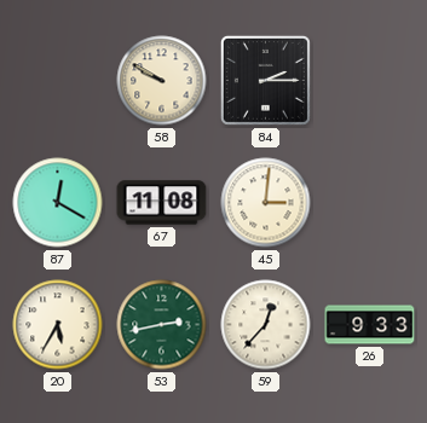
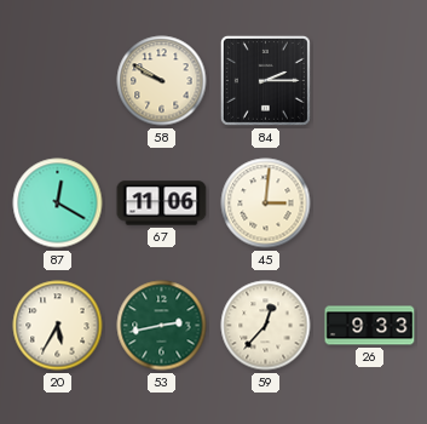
67: 11:08 -> 11:06
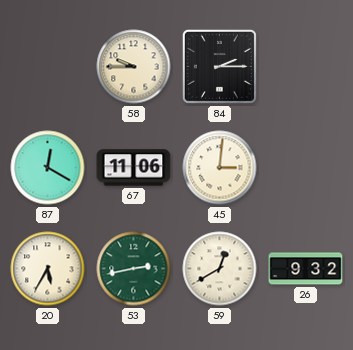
58: 9:50 -> 9:45
59: 12:37 -> 12:40
26: 9:33 -> 9:32
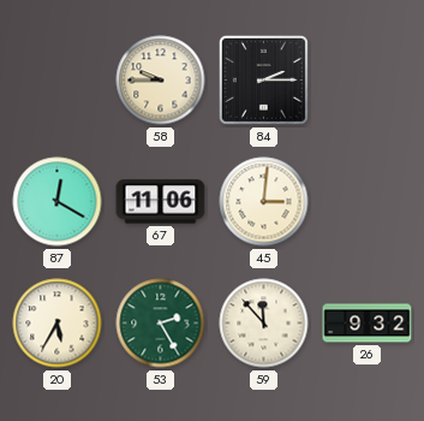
53: 2:43 -> 2:25
59: 12:40 -> 11:53
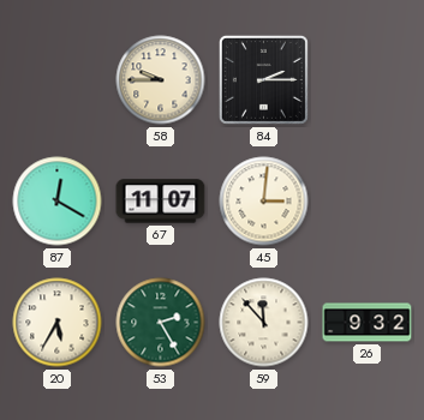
67: 11:06 -> 11:07
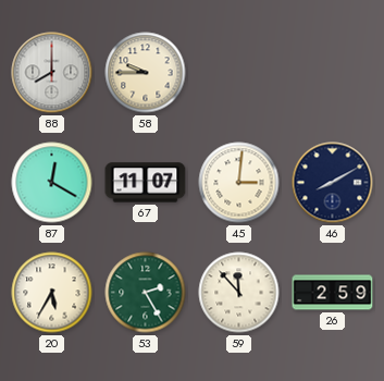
88: none -> 8:00
84: 2:15 -> none
46: none -> 8:10
26: 9:32 -> 2:59
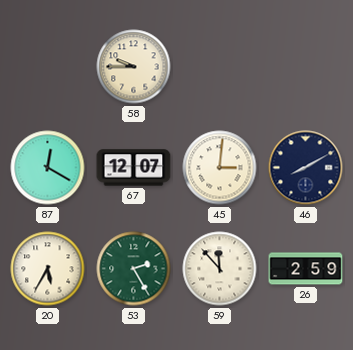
88: 8:00 -> none
67: 11:07 -> 12:07
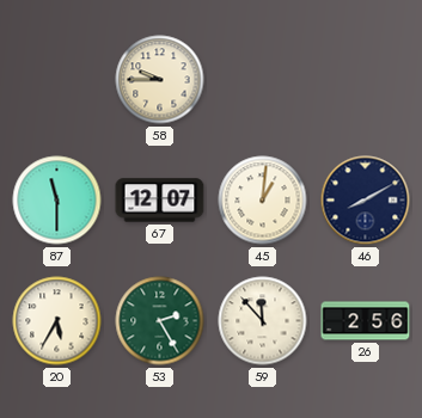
87: 12:20 -> 11:30
45: 3:01 -> 1:01
26: 2:59 -> 2:56
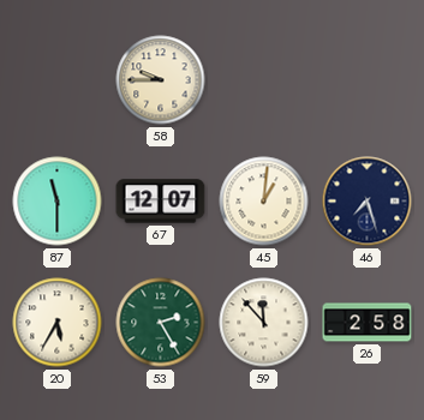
46: 8:10 -> 7:27
26: 2:56 -> 2:58
